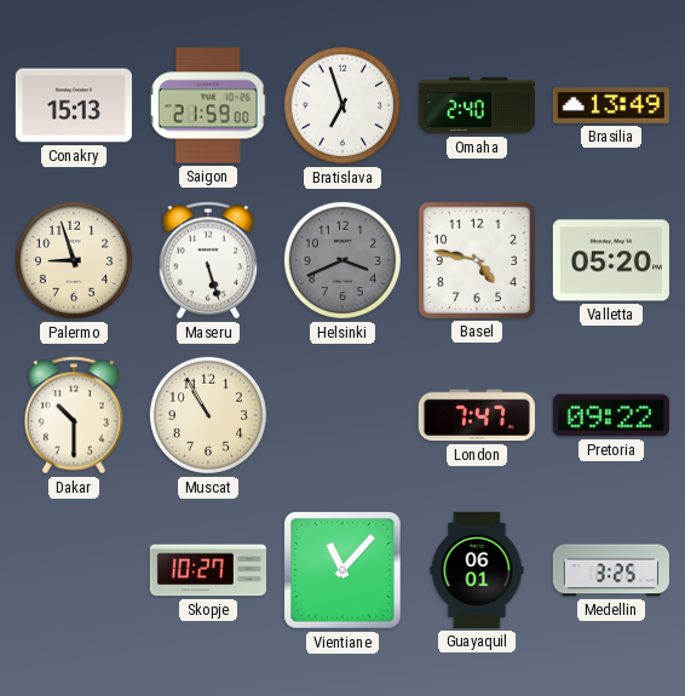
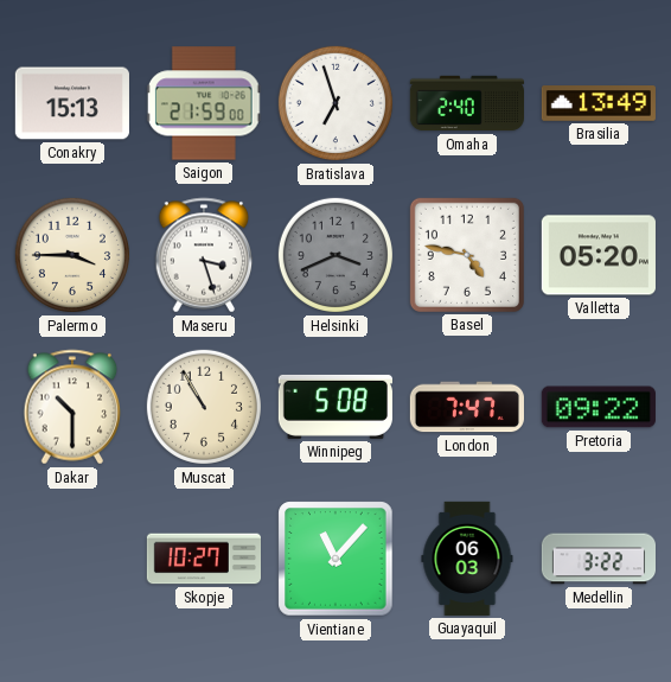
Palermo: 8:57 -> 3:45
Maseru: 5:27 -> 3:27
Winnipeg: none -> 5:08
Guayaquil: 06:01 -> 06:03
Medellin: 3:25 -> 3:22
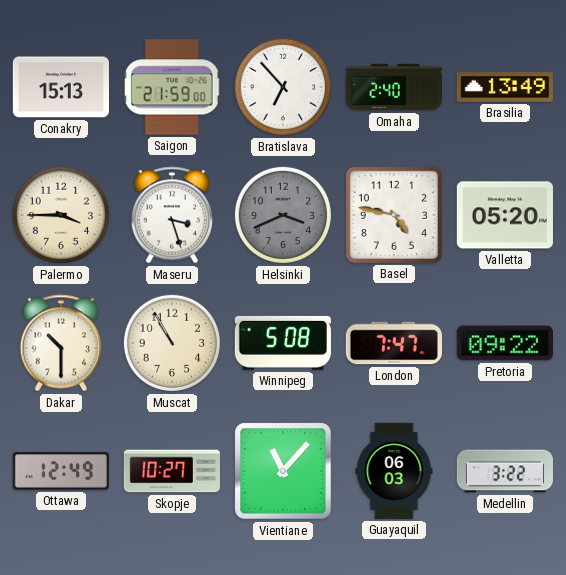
Bratislava: 6:57 -> 6:53
Ottawa: none -> 12:49
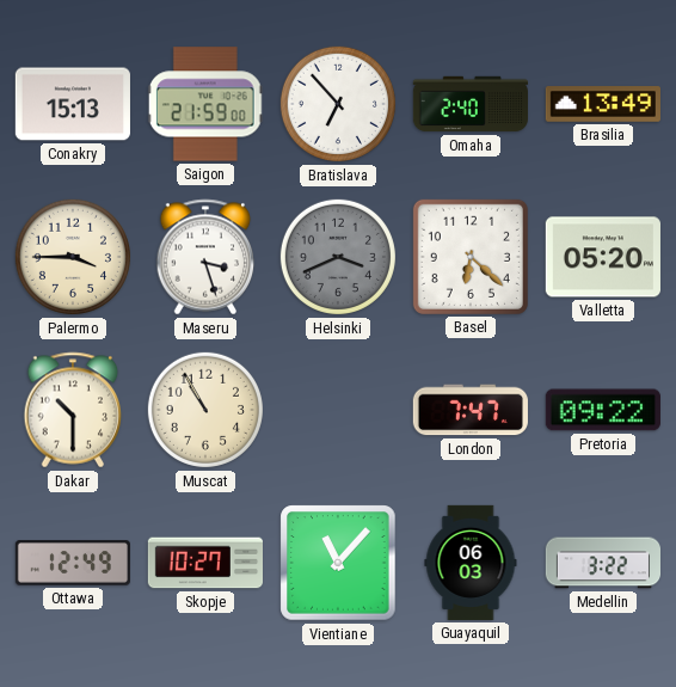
Basel: 4:47 -> 6:22
Winnipeg: 5:08 -> none
